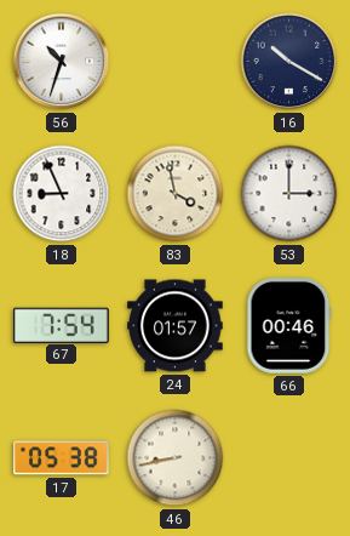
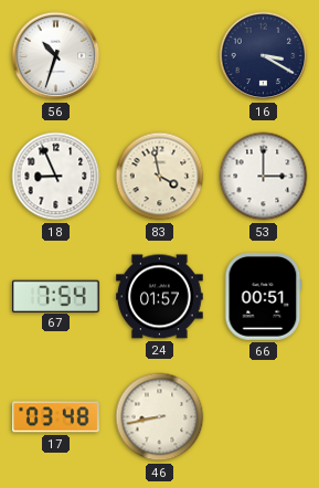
16: 10:20 -> 3:20
66: 00:46 -> 00:51
17: 05:38 -> 03:48
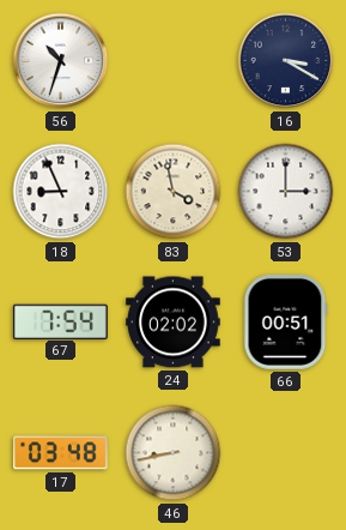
24: 01:57 -> 02:02
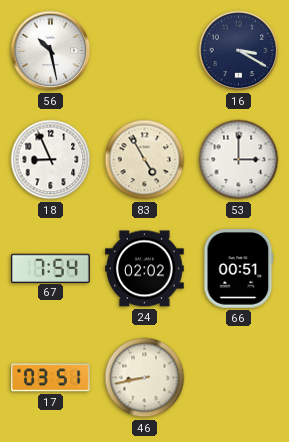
56: 10:33 -> 10:28
83: 3:58 -> 4:55
17: 03:48 -> 03:51
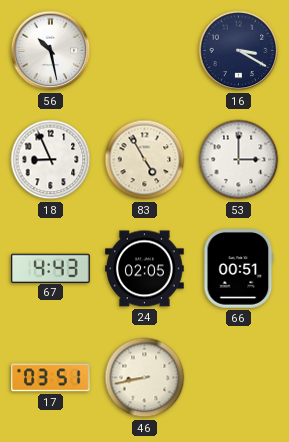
67: 7:54 -> 4:43
24: 02:02 -> 02:05
